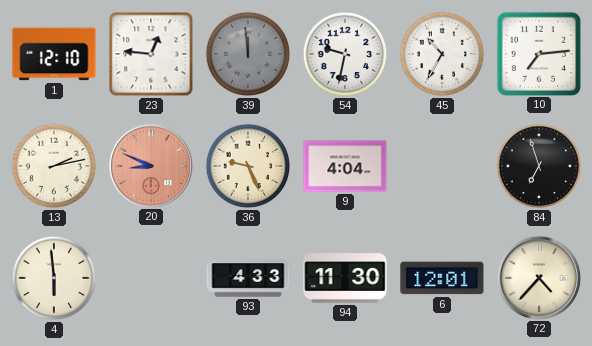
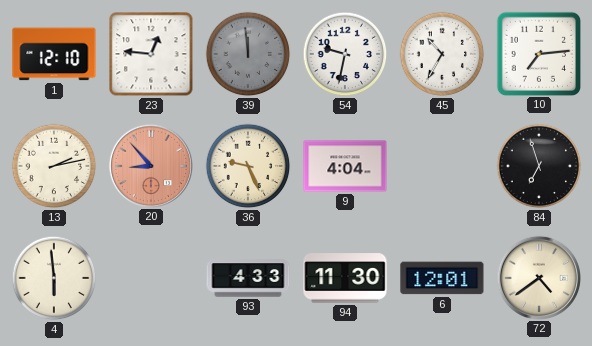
20: 8:49 -> 8:53
72: 4:37 -> 4:39
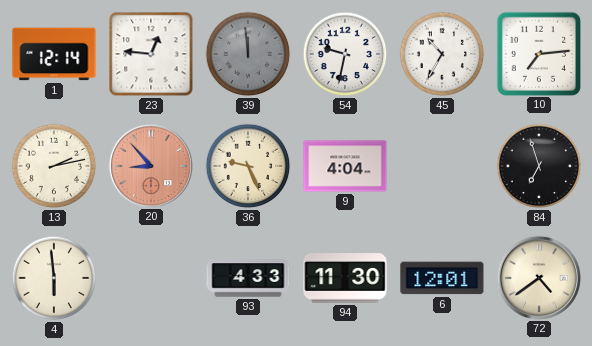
1: 12:10 -> 12:14
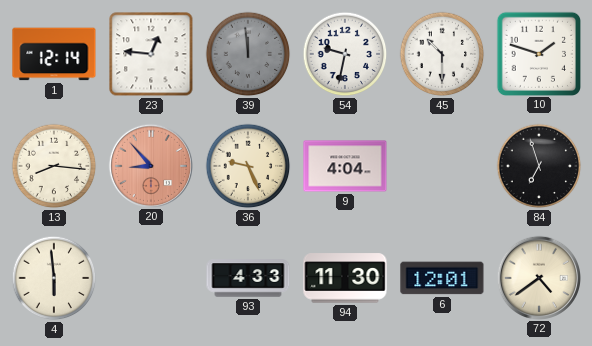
45: 10:35 -> 10:30
10: 7:14 -> 1:48
13: 2:13 -> 8:16
